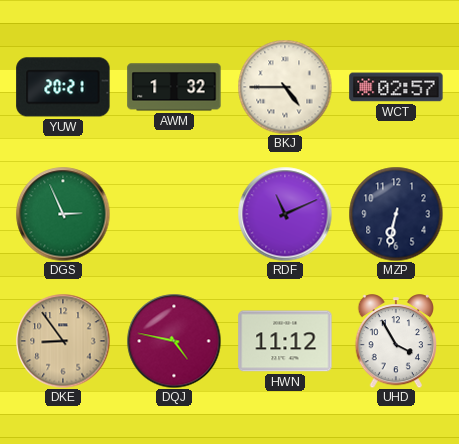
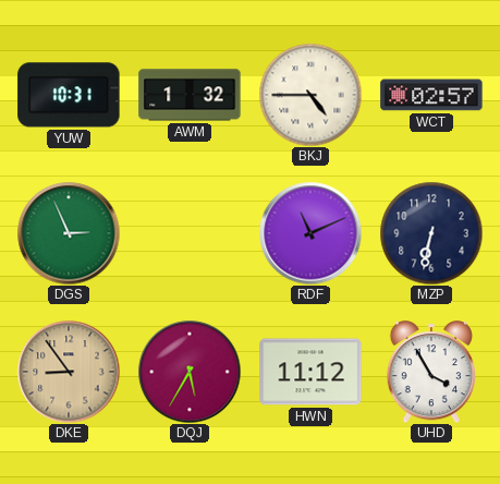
YUW: 20:21 -> 10:31
DQJ: 4:47 -> 5:35
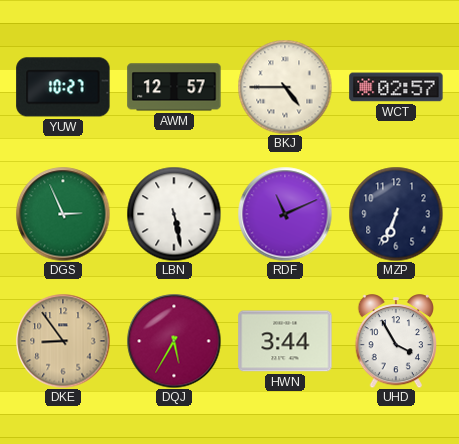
YUW: 10:31 -> 10:27
AWM: 1:32 -> 12:57
LBN: none -> 5:28
MZP: 6:32 -> 6:34
HWN: 11:12 -> 3:44
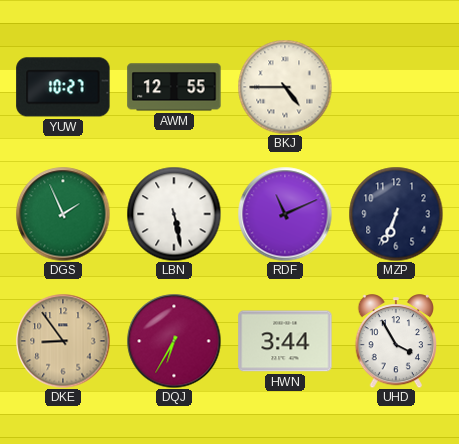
AWM: 12:57 -> 12:55
WCT: 02:57 -> none
DGS: 2:56 -> 1:56
DQJ: 5:35 -> 6:35
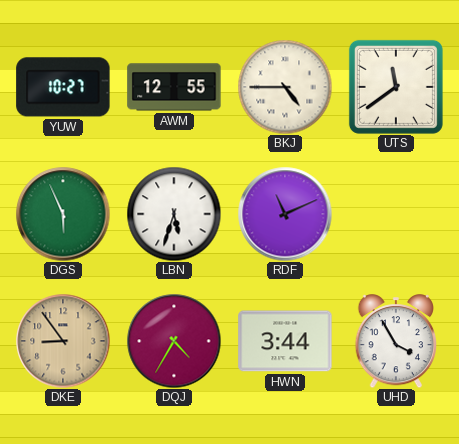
UTS: none -> 11:39
DGS: 1:56 -> 5:56
LBN: 5:28 -> 5:33
MZP: 6:34 -> none
DQJ: 6:35 -> 4:35
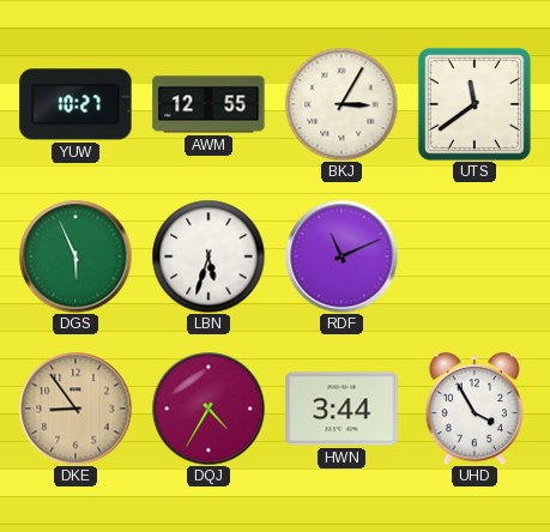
BKJ: 4:45 -> 3:05
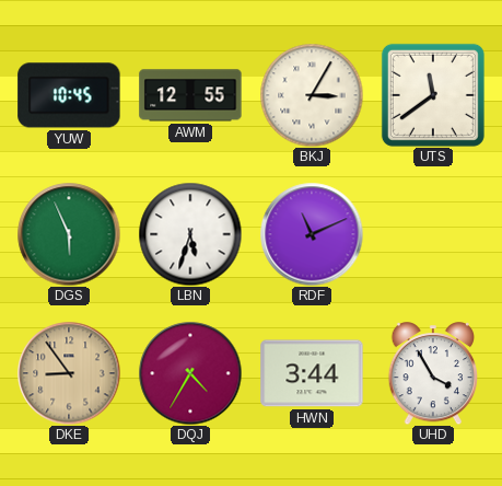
YUW: 10:27 -> 10:45
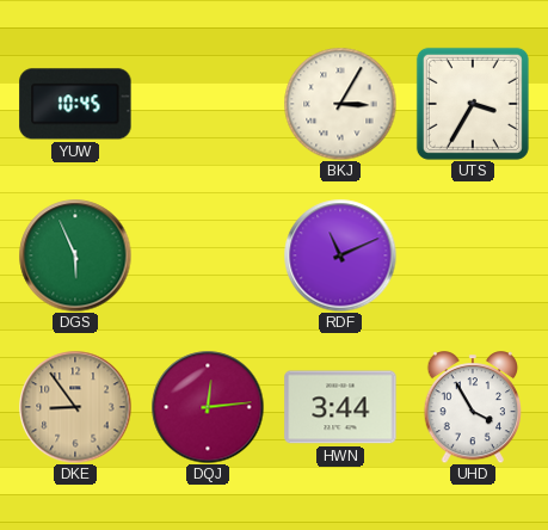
AWM: 12:55 -> none
UTS: 11:39 -> 3:35
LBN: 5:33 -> none
DQJ: 4:35 -> 12:14
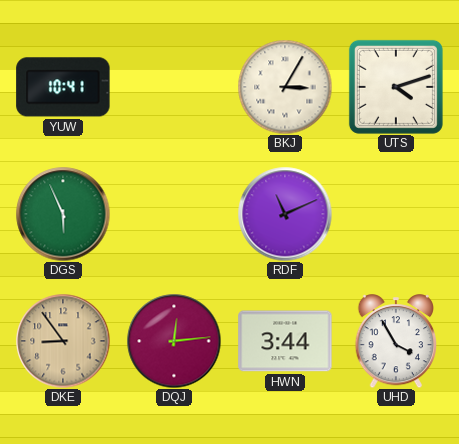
YUW: 10:45 -> 10:41
UTS: 3:35 -> 4:12
